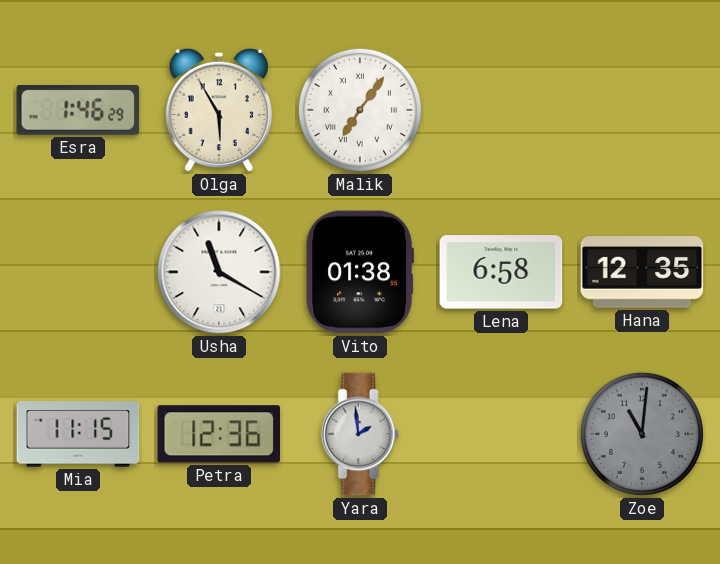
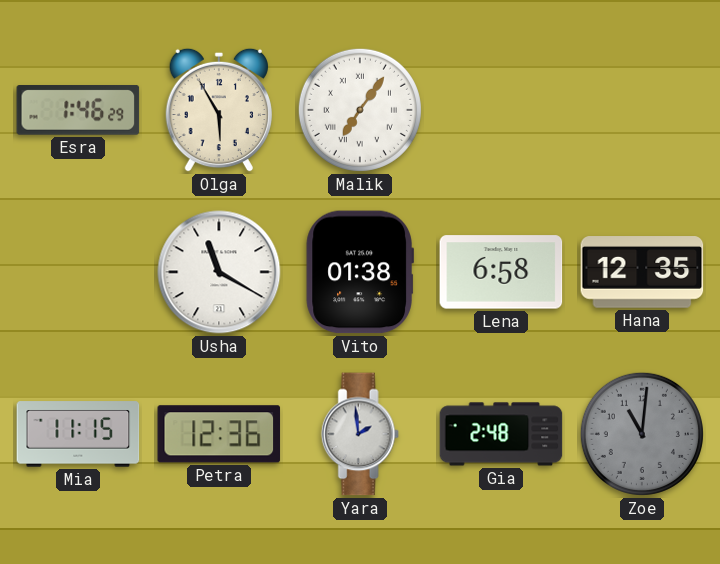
Gia: none -> 2:48
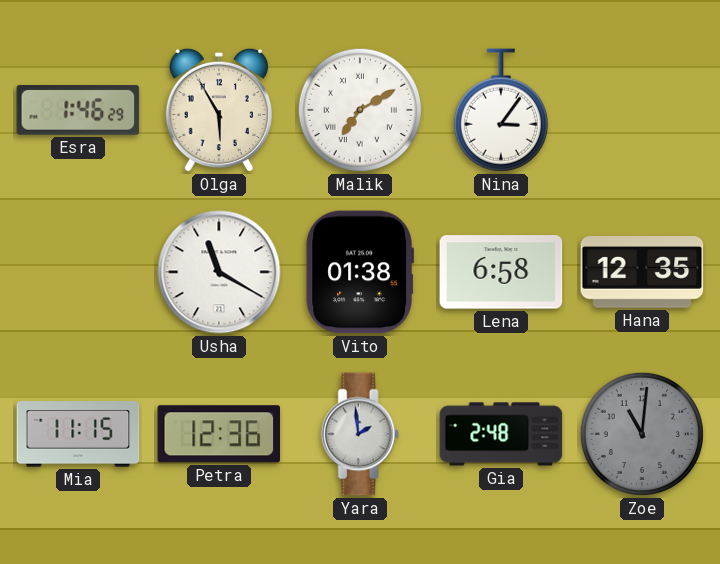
Malik: 7:06 -> 7:10
Nina: none -> 3:06
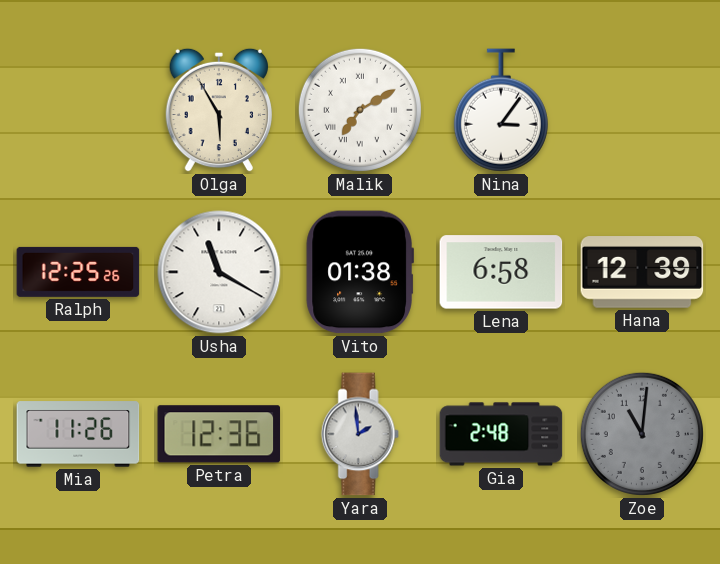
Esra: 1:46 -> none
Ralph: none -> 12:25
Hana: 12:35 -> 12:39
Mia: 11:15 -> 11:26
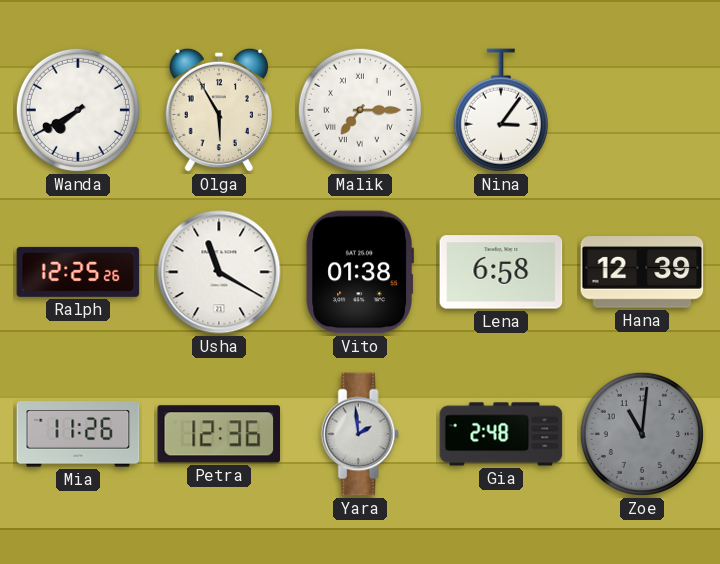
Wanda: none -> 7:40
Malik: 7:10 -> 7:15
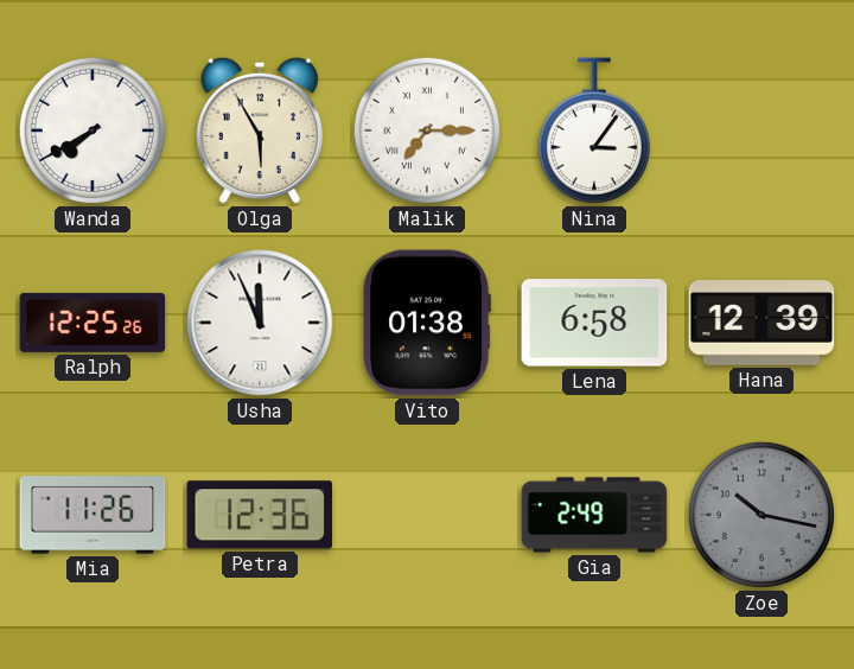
Usha: 11:20 -> 11:56
Yara: 1:59 -> none
Gia: 2:48 -> 2:49
Zoe: 11:01 -> 10:17
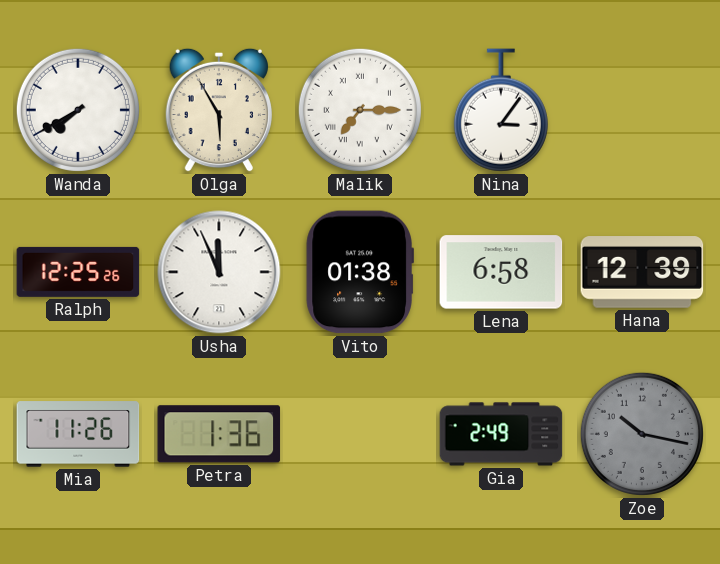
Petra: 12:36 -> 1:36
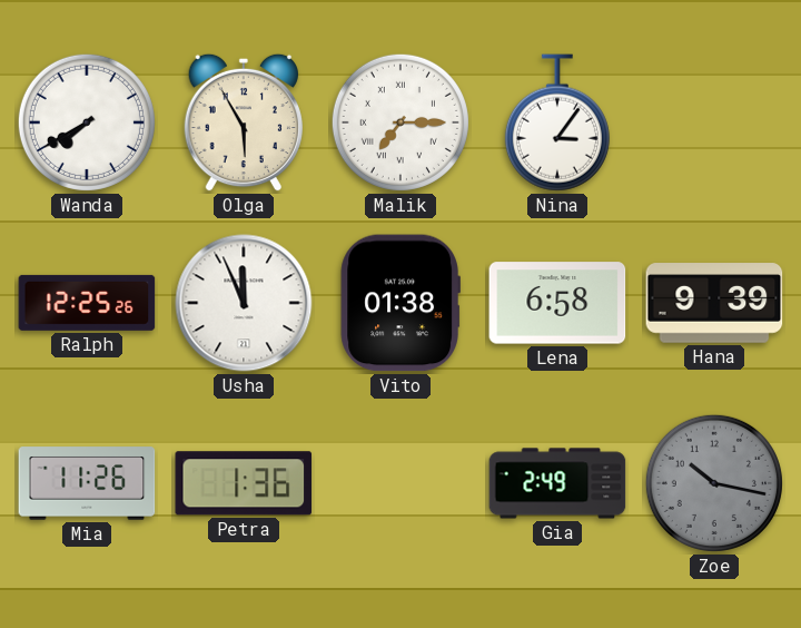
Hana: 12:39 -> 9:39
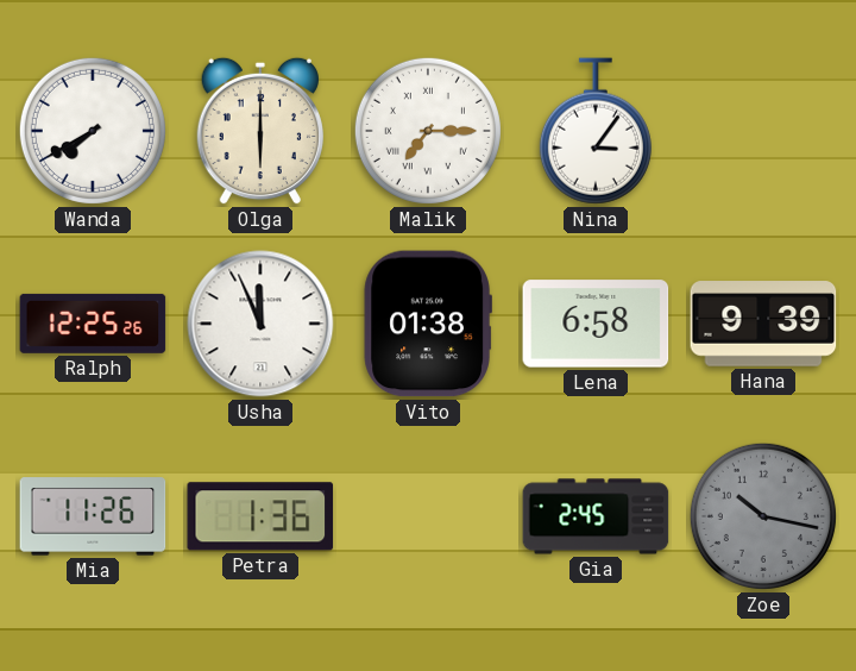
Olga: 5:55 -> 6:00
Gia: 2:49 -> 2:45
